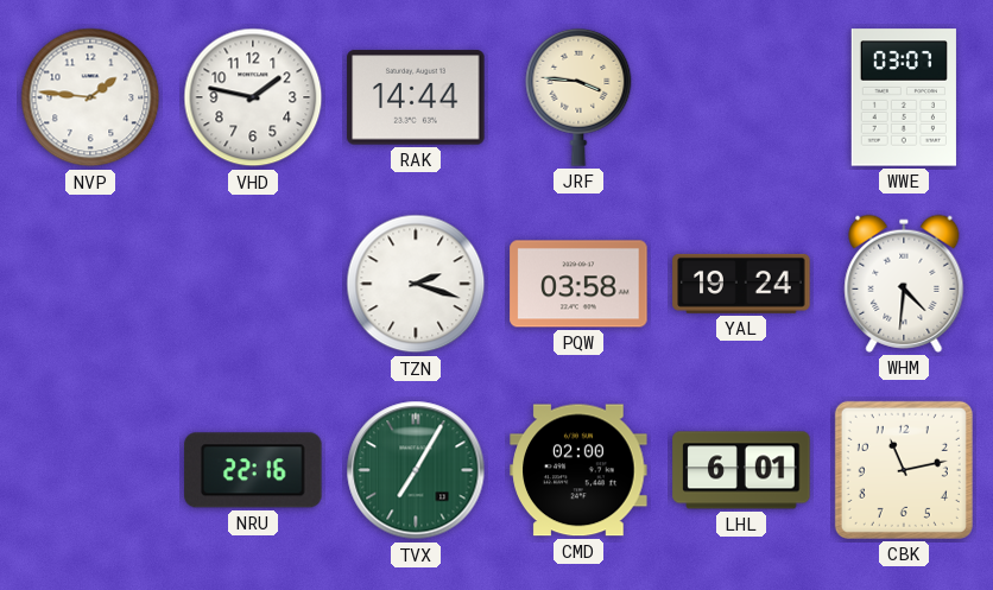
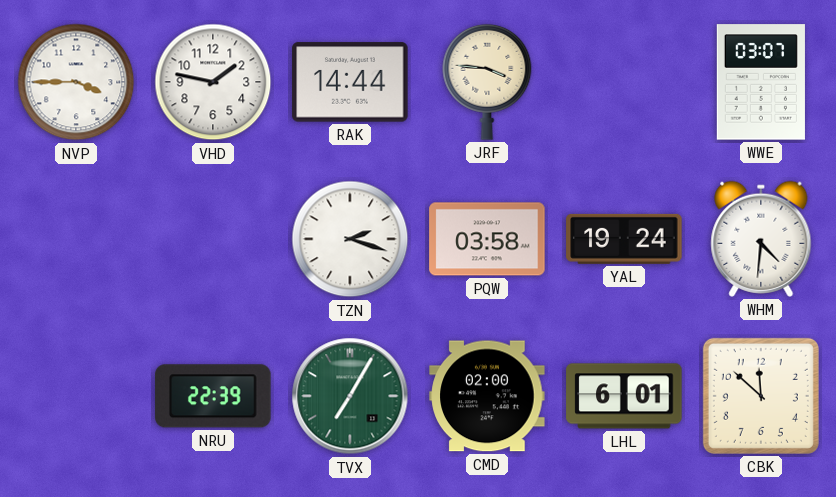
NVP: 1:46 -> 3:45
NRU: 22:16 -> 22:39
CBK: 11:13 -> 11:52
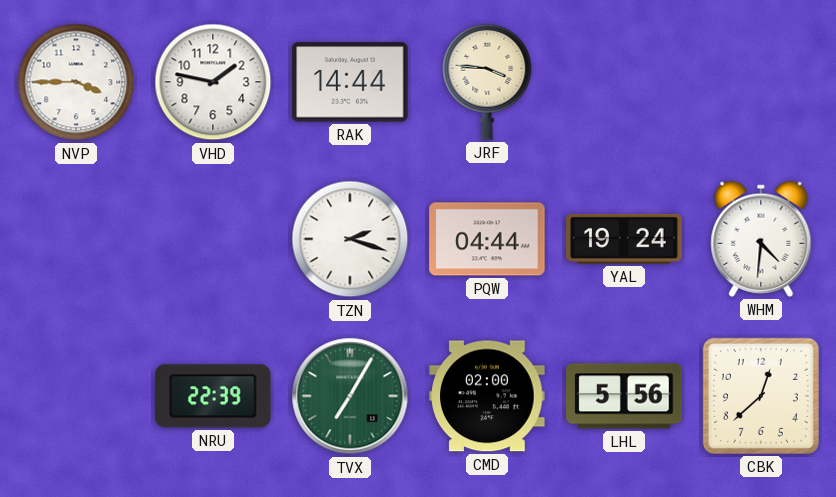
WWE: 03:07 -> none
PQW: 03:58 -> 04:44
LHL: 6:01 -> 5:56
CBK: 11:52 -> 12:38
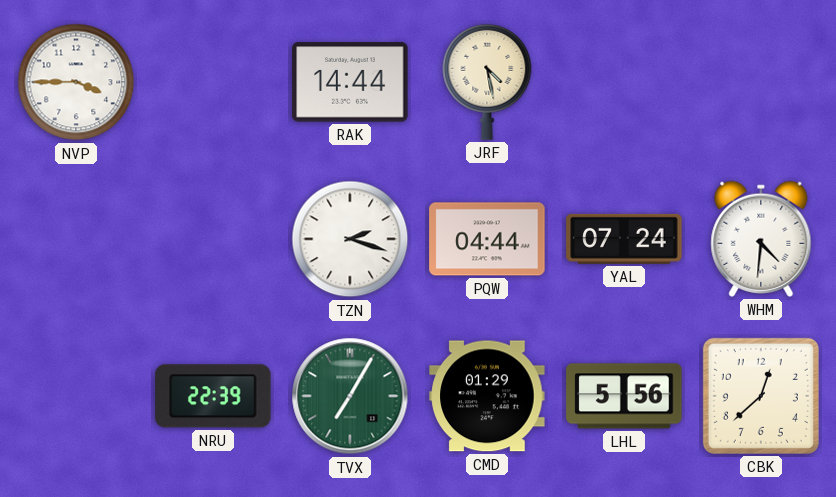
VHD: 1:47 -> none
JRF: 3:46 -> 4:28
YAL: 19:24 -> 07:24
CMD: 02:00 -> 01:29
